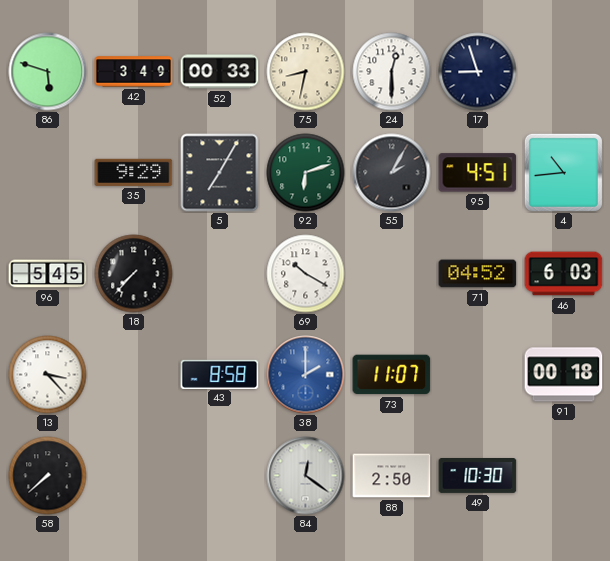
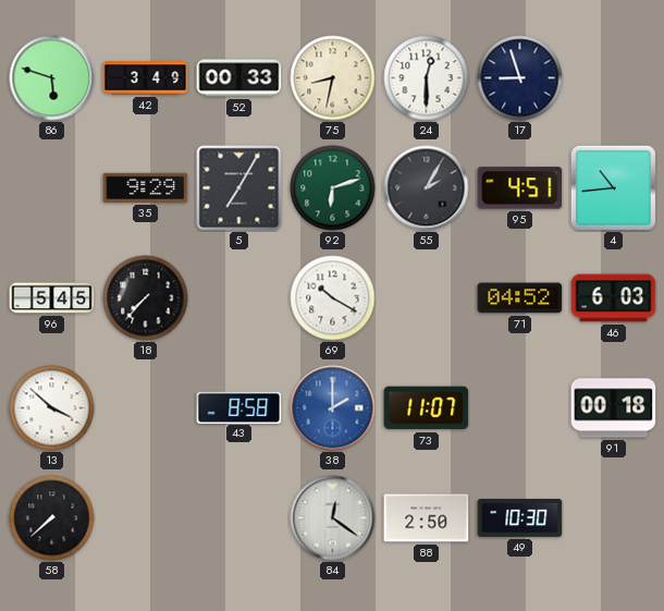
13: 3:23 -> 3:52
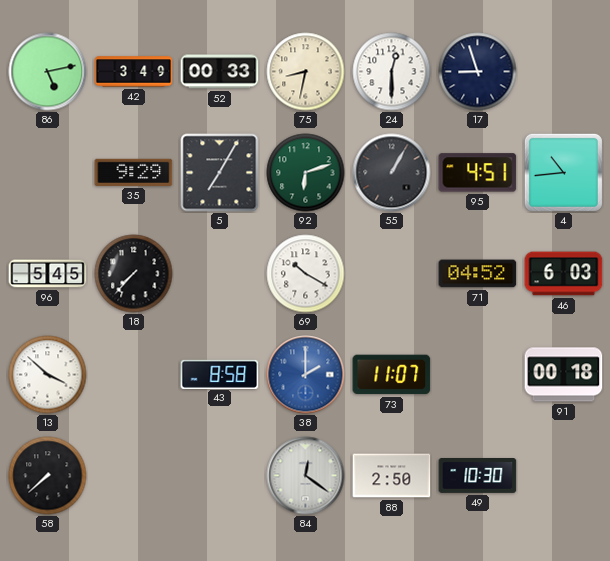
86: 5:48 -> 5:13
55: 2:05 -> 1:05
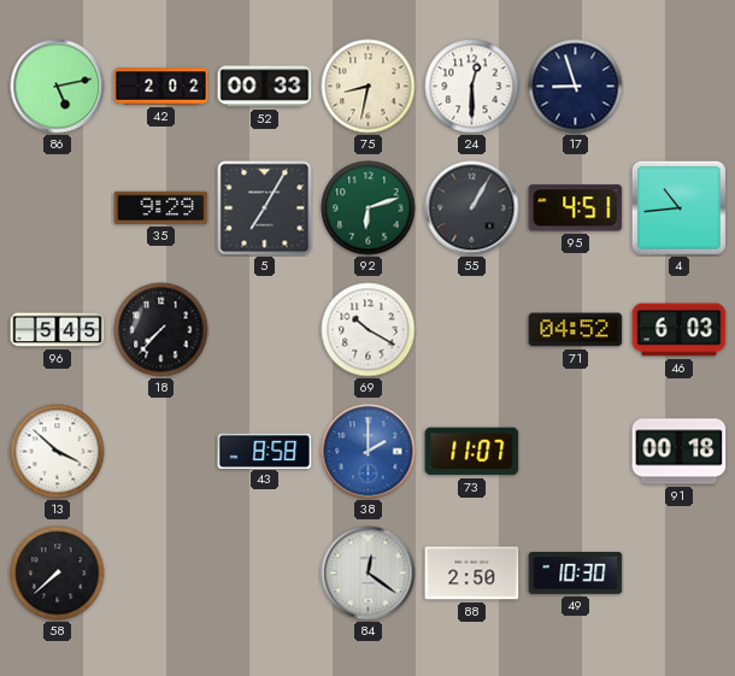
42: 3:49 -> 2:02
